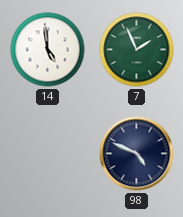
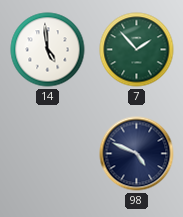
7: 1:56 -> 1:53
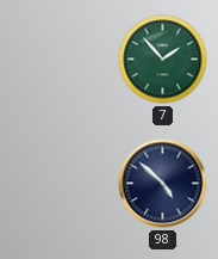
14: 4:59 -> none
98: 4:49 -> 4:52
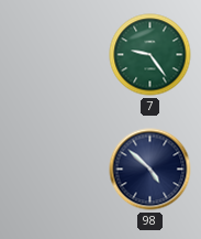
7: 1:53 -> 9:24
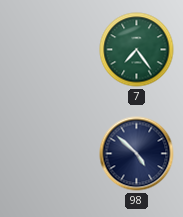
7: 9:24 -> 7:24
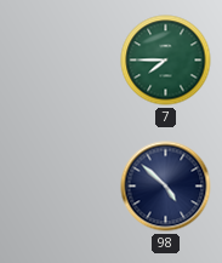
7: 7:24 -> 7:45
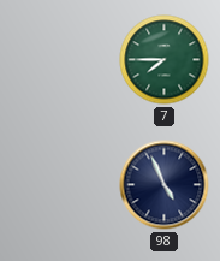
98: 4:52 -> 4:56
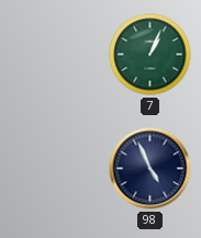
7: 7:45 -> 1:04
